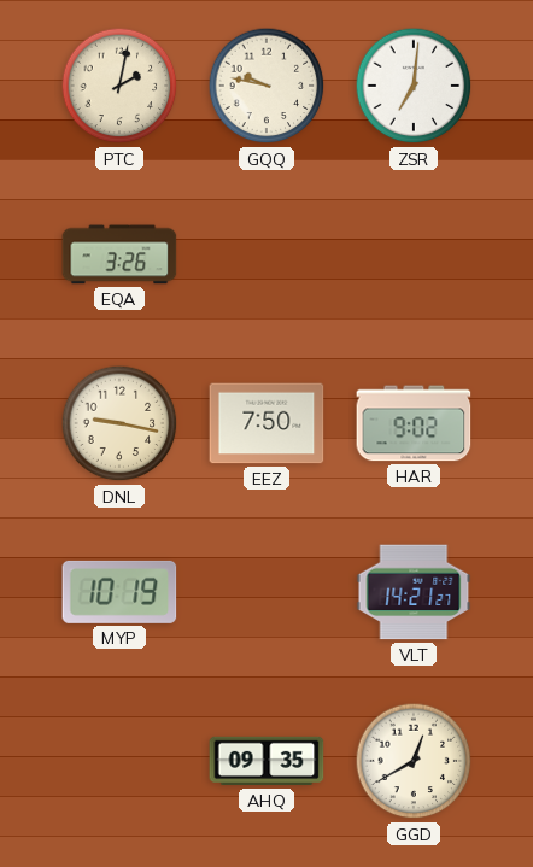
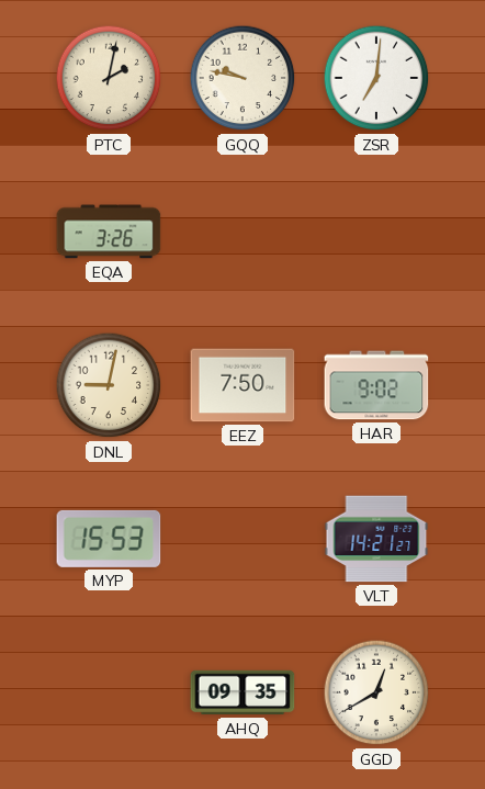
DNL: 9:17 -> 9:02
MYP: 10:19 -> 15:53
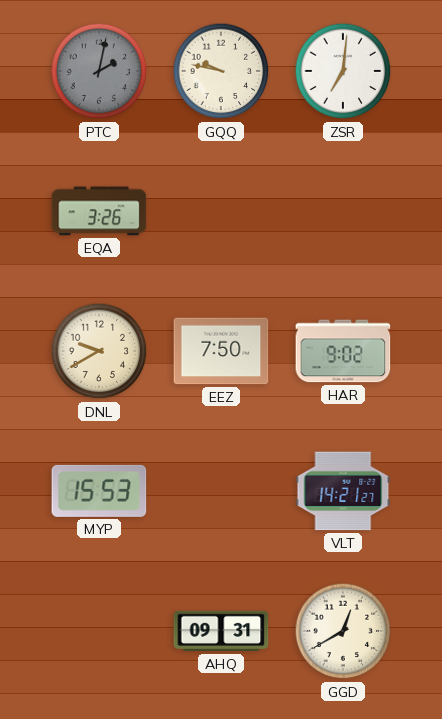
PTC dial: cream -> grey
DNL: 9:02 -> 9:40
AHQ: 09:35 -> 09:31
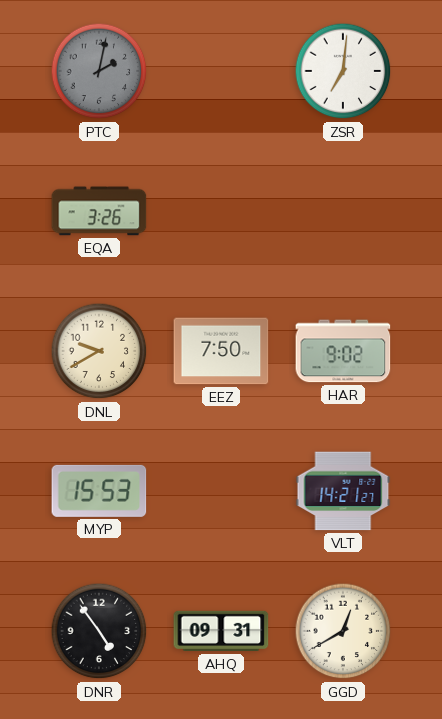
GQQ: 9:47 -> none
DNR: none -> 4:54
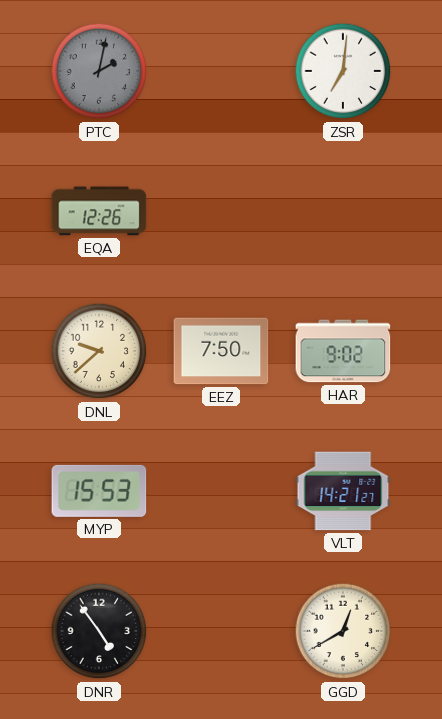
EQA: 3:26 -> 12:26
DNL: 9:40 -> 9:38
AHQ: 09:31 -> none
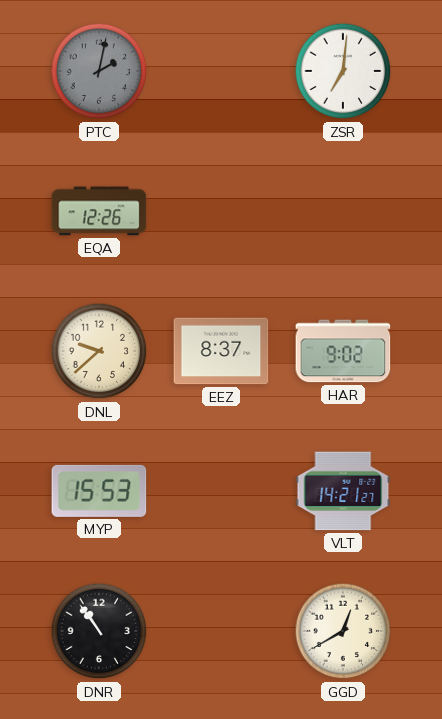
EEZ: 7:50 -> 8:37
DNR: 4:54 -> 10:54
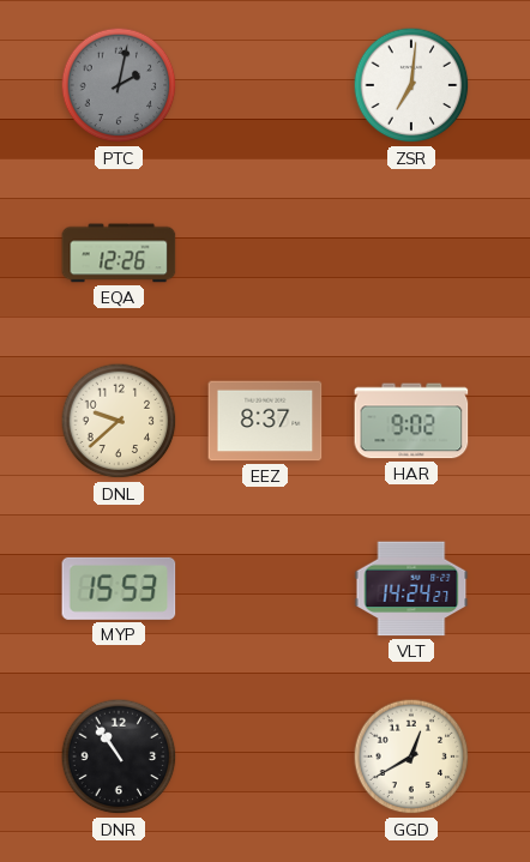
VLT: 14:21 -> 14:24
